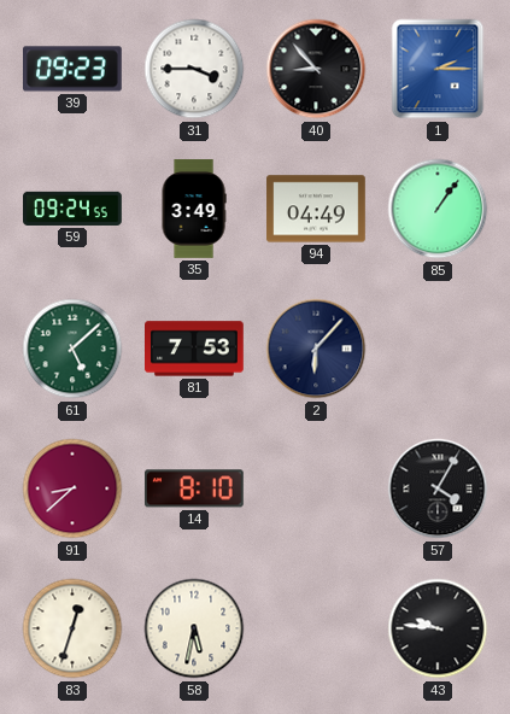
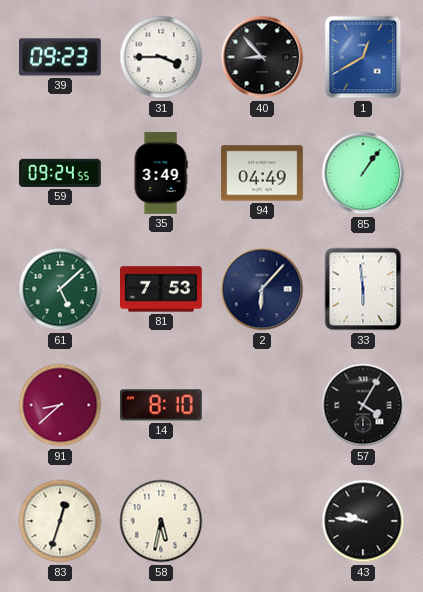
1: 2:15 -> 12:40
33: none -> 5:59
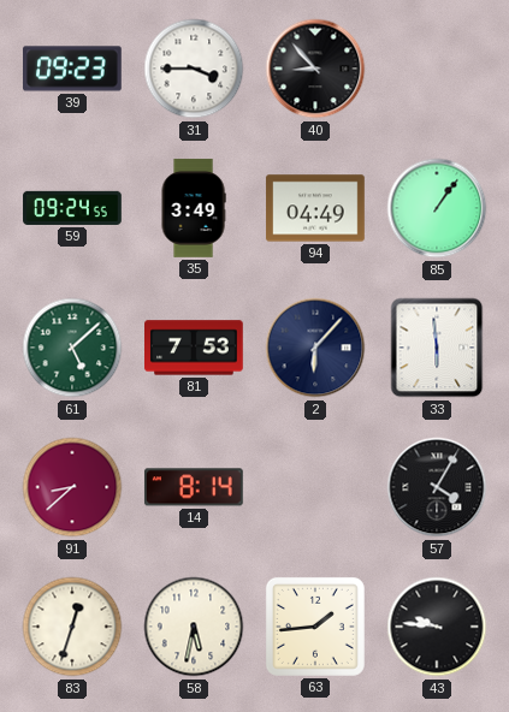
1: 12:40 -> none
14: 8:10 -> 8:14
63: none -> 1:44
